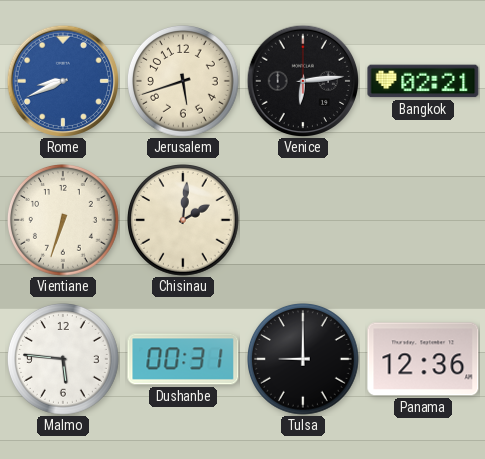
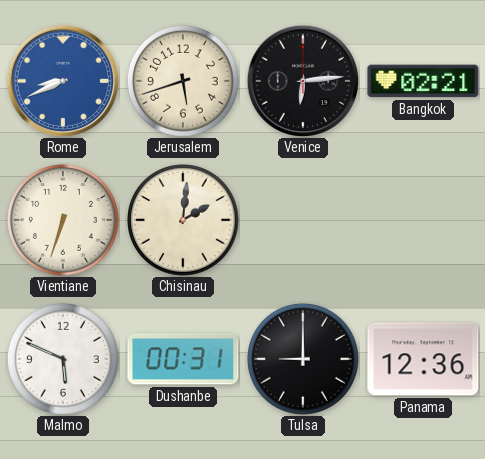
Malmo: 5:46 -> 5:49
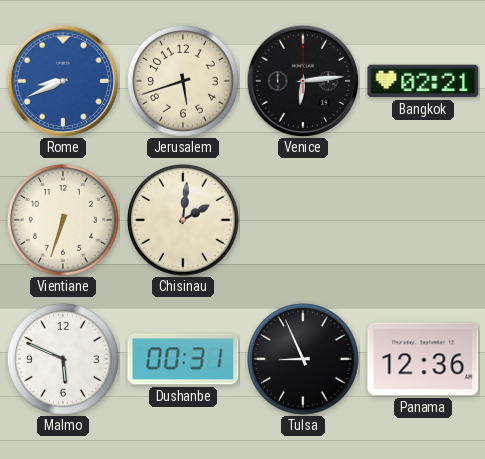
Tulsa: 9:00 -> 8:56
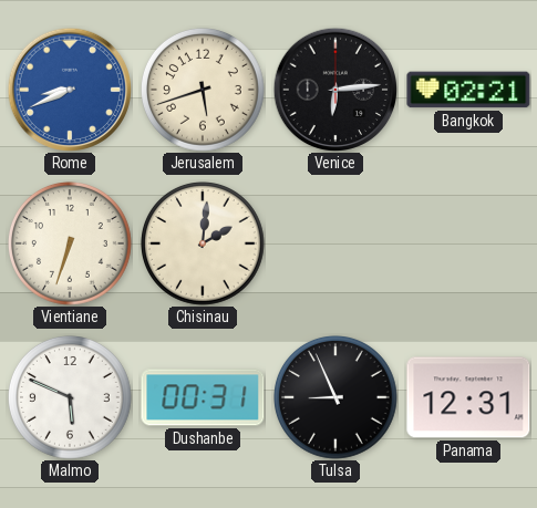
Panama: 12:36 -> 12:31
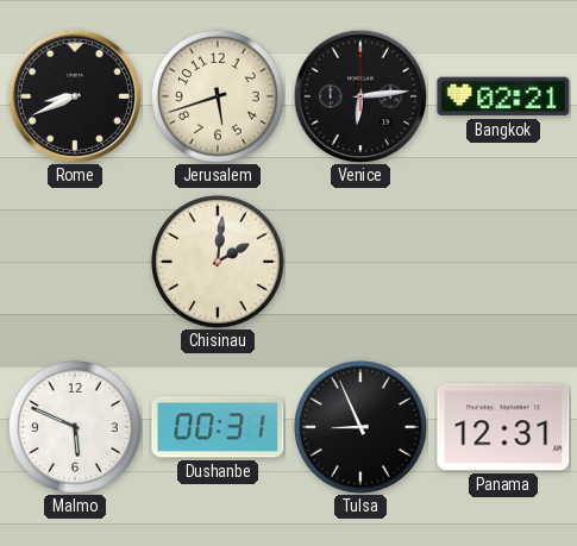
Rome dial: blue -> black
Vientiane: 6:33 -> none
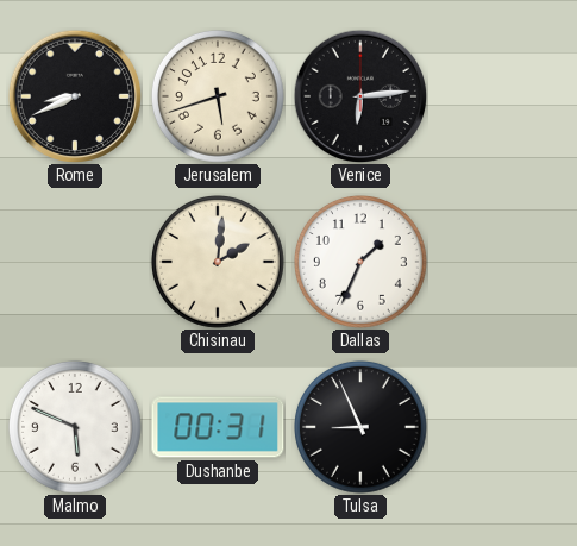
Bangkok: 02:21 -> none
Dallas: none -> 1:34
Panama: 12:31 -> none
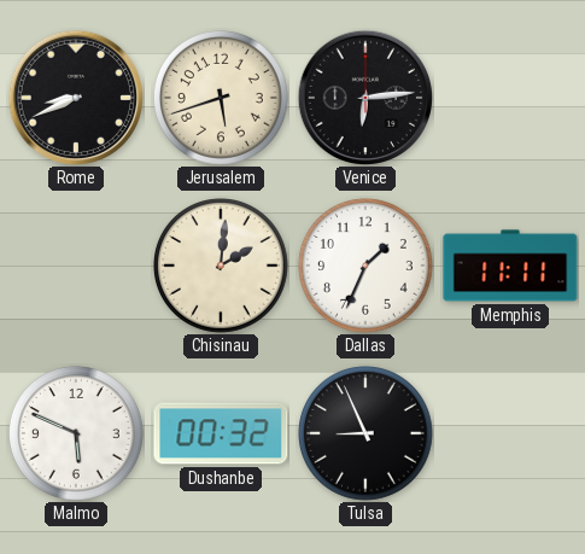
Memphis: none -> 11:11
Dushanbe: 00:31 -> 00:32
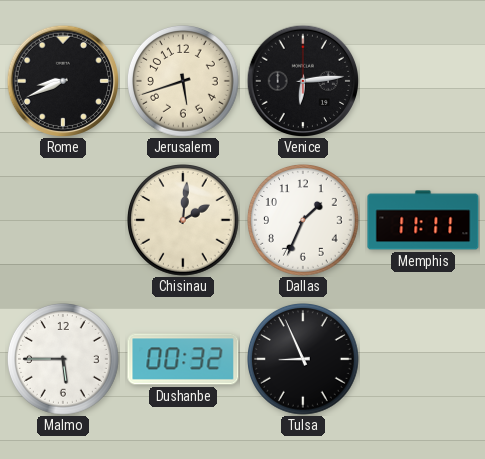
Malmo: 5:49 -> 5:45
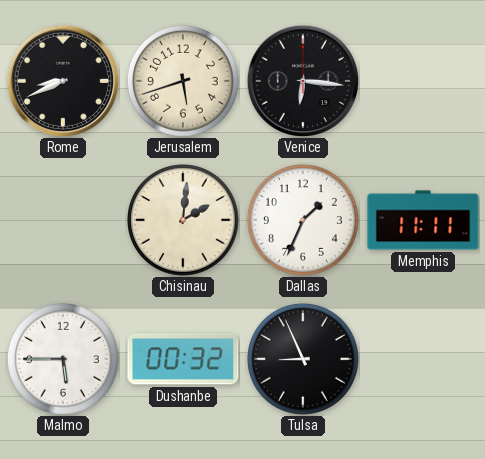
Venice: 6:14 -> 6:16
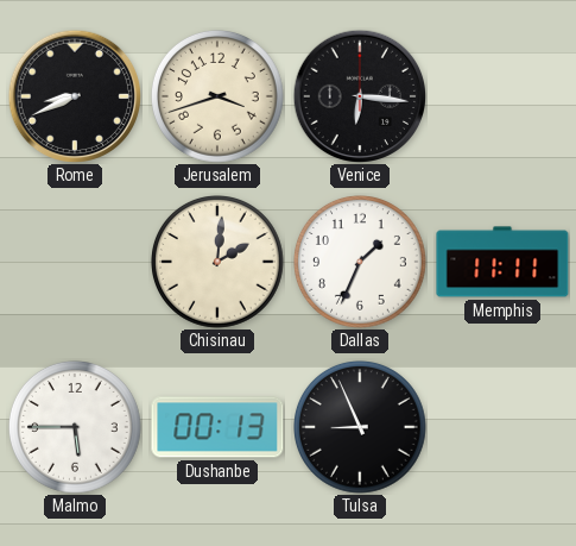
Jerusalem: 5:42 -> 3:42
Dushanbe: 00:32 -> 00:13
